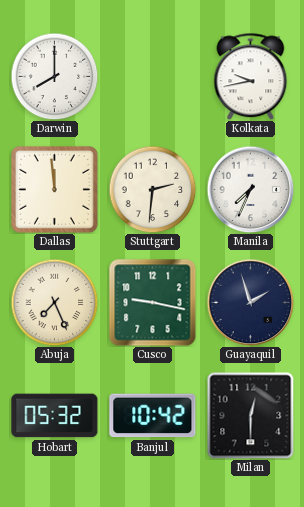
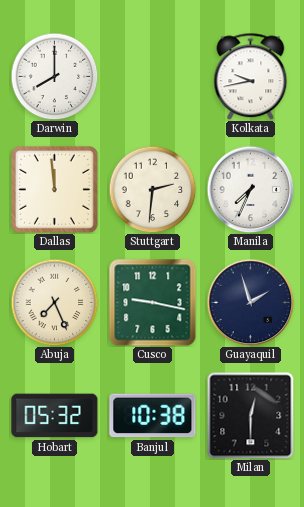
Banjul: 10:42 -> 10:38
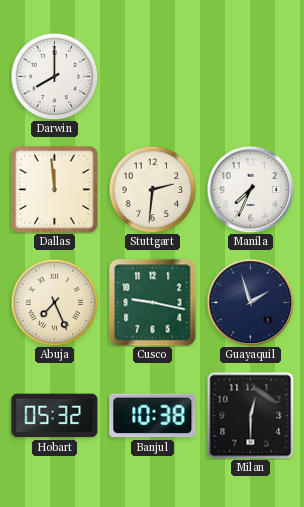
Kolkata: 9:43 -> none
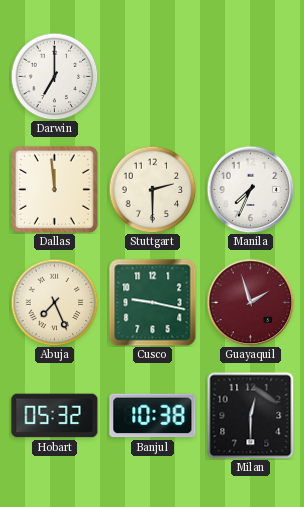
Darwin: 8:00 -> 7:00
Stuttgart: 2:31 -> 2:30
Guayaquil dial: navy -> burgundy
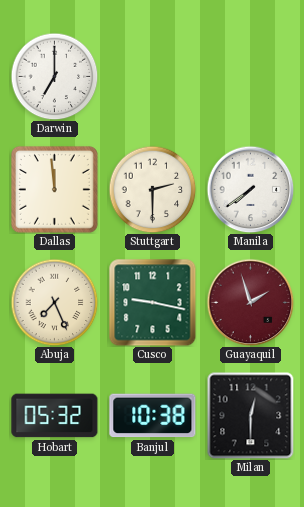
Manila: 7:34 -> 7:39
